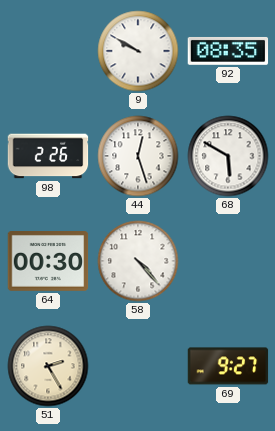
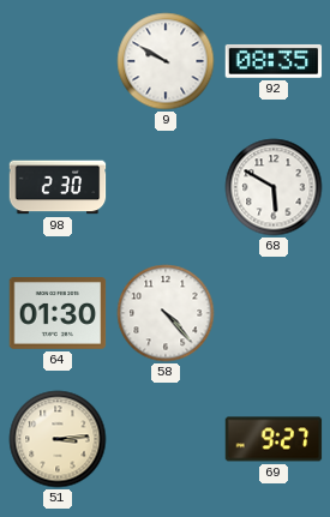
98: 2:26 -> 2:30
44: 12:27 -> none
64: 00:30 -> 01:30
51: 2:25 -> 3:14
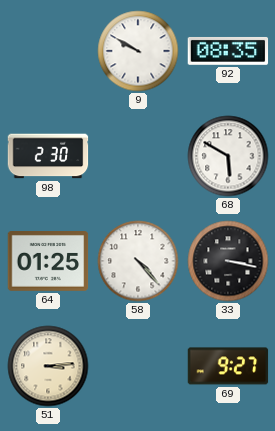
64: 01:30 -> 01:25
33: none -> 3:17
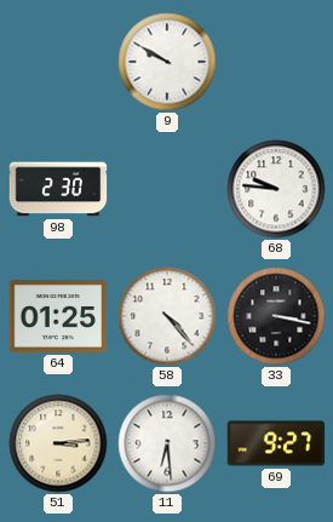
92: 08:35 -> none
68: 5:50 -> 9:46
11: none -> 6:29
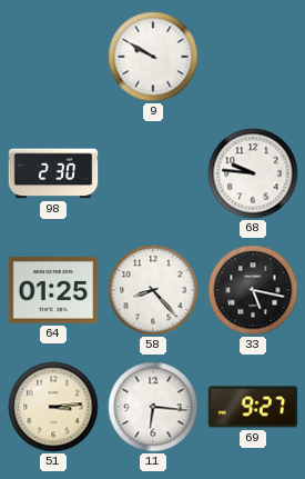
58: 4:23 -> 8:23
33: 3:17 -> 5:17
11: 6:29 -> 6:16
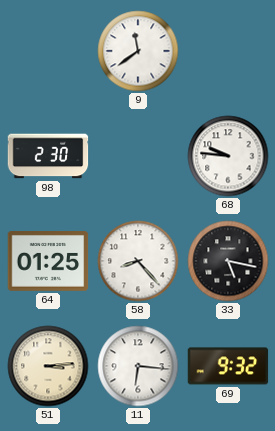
9: 9:50 -> 11:39
69: 9:27 -> 9:32
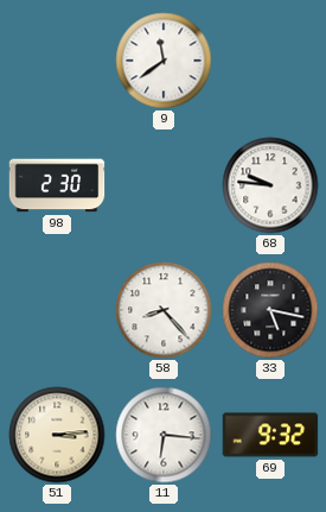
64: 01:25 -> none
